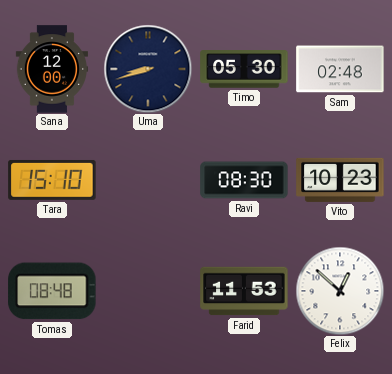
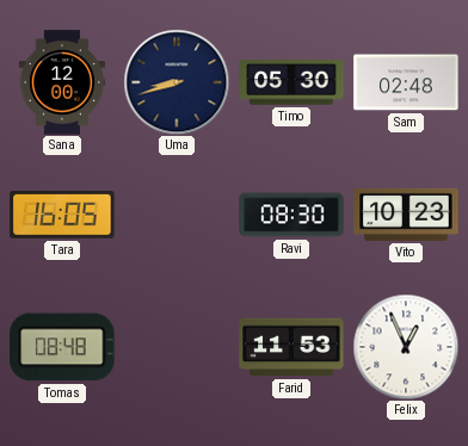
Tara: 15:10 -> 16:05
Felix: 12:52 -> 12:56
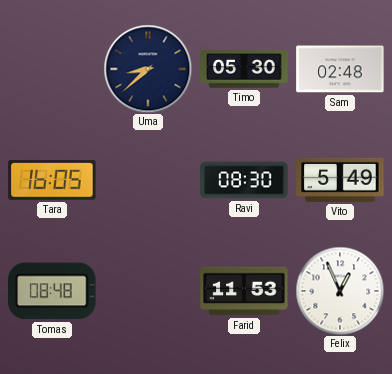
Sana: 12:00 -> none
Uma: 8:42 -> 8:38
Vito: 10:23 -> 5:49
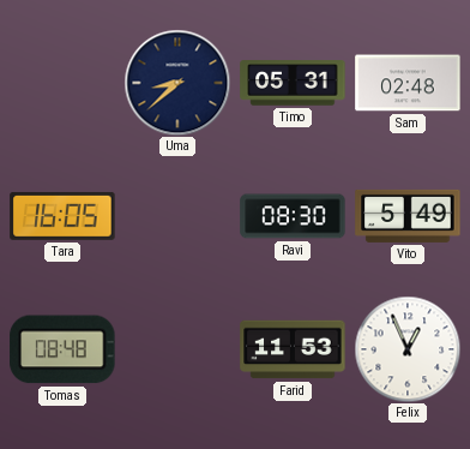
Timo: 05:30 -> 05:31
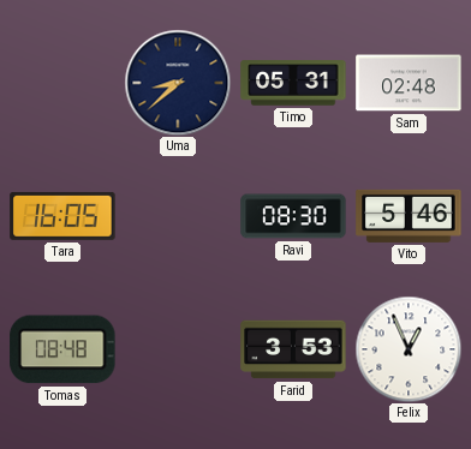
Vito: 5:49 -> 5:46
Farid: 11:53 -> 3:53
